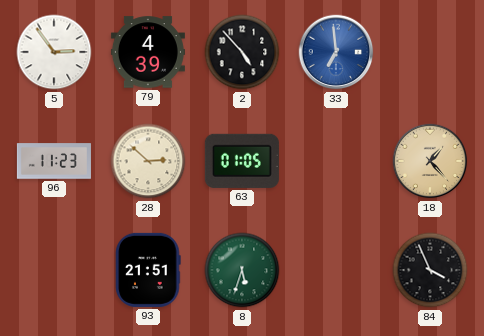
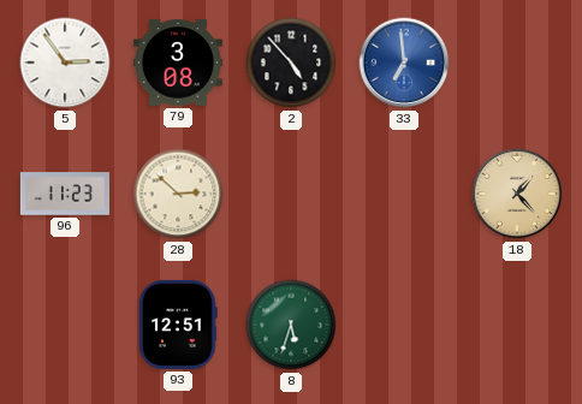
79: 4:39 -> 3:08
63: 01:05 -> none
93: 21:51 -> 12:51
84: 3:56 -> none
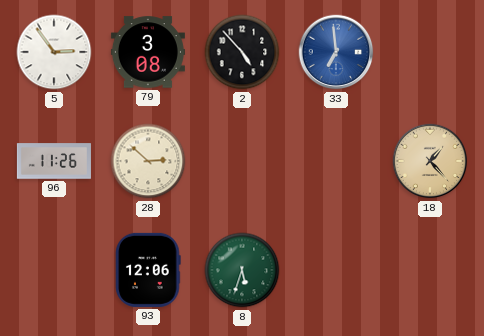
96: 11:23 -> 11:26
93: 12:51 -> 12:06
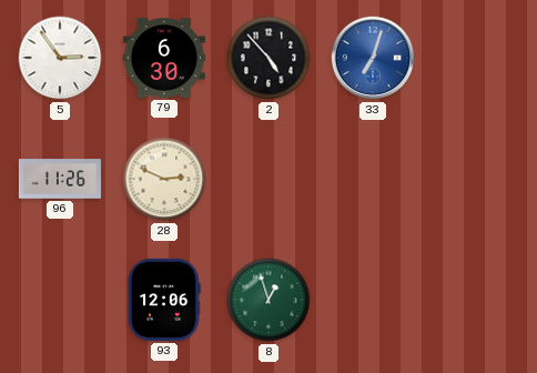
79: 3:08 -> 6:30
33: 6:59 -> 7:03
28: 2:52 -> 2:49
18: 1:23 -> none
8: 5:33 -> 12:57
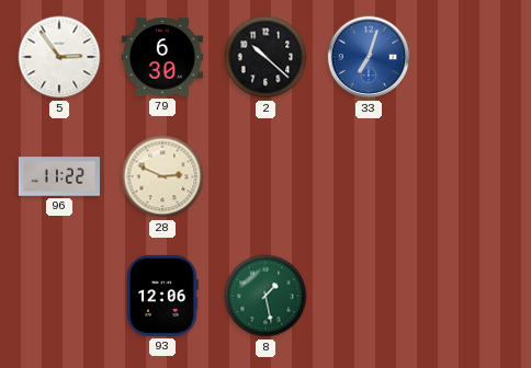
2: 4:53 -> 10:22
96: 11:26 -> 11:22
8: 12:57 -> 1:28
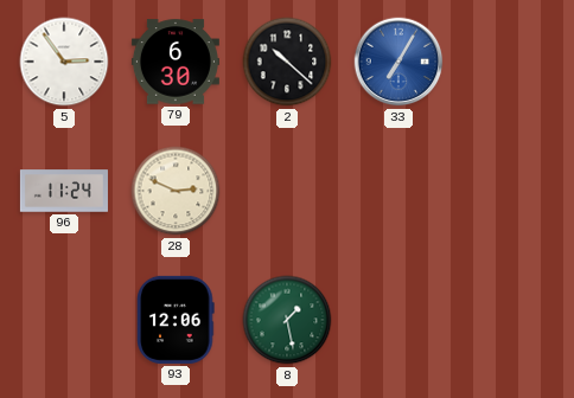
33: 7:03 -> 7:05
96: 11:22 -> 11:24
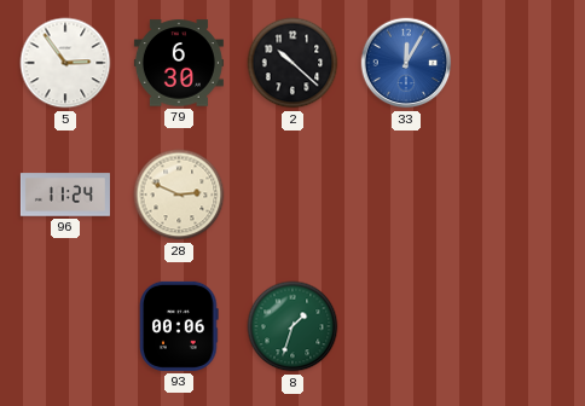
33: 7:05 -> 12:05
93: 12:06 -> 00:06
8: 1:28 -> 1:33
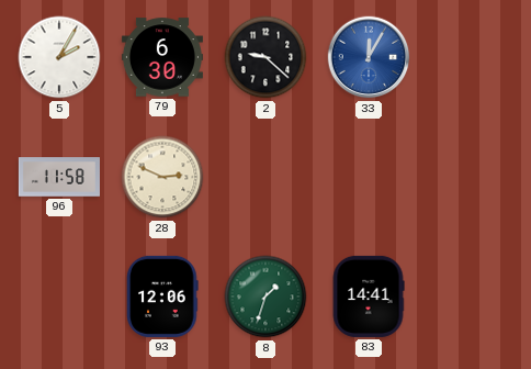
5: 2:54 -> 2:05
2: 10:22 -> 9:22
96: 11:24 -> 11:58
93: 00:06 -> 12:06
83: none -> 14:41
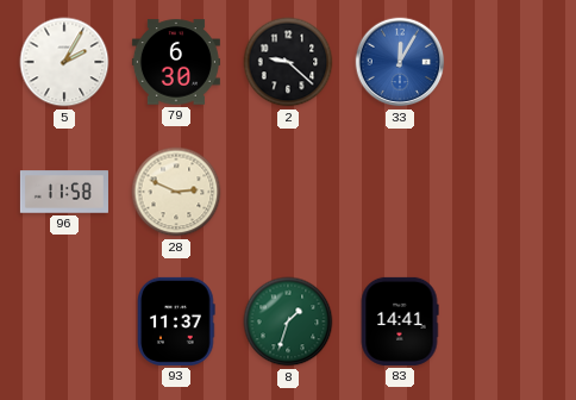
93: 12:06 -> 11:37
